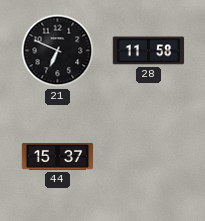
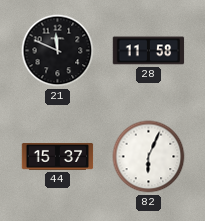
21: 6:49 -> 11:49
82: none -> 6:04
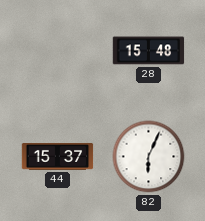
21: 11:49 -> none
28: 11:58 -> 15:48
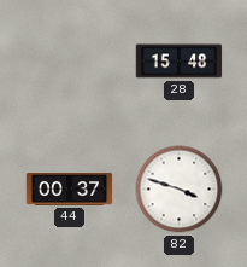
44: 15:37 -> 00:37
82: 6:04 -> 3:48
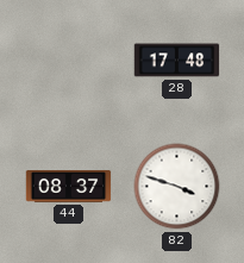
28: 15:48 -> 17:48
44: 00:37 -> 08:37
